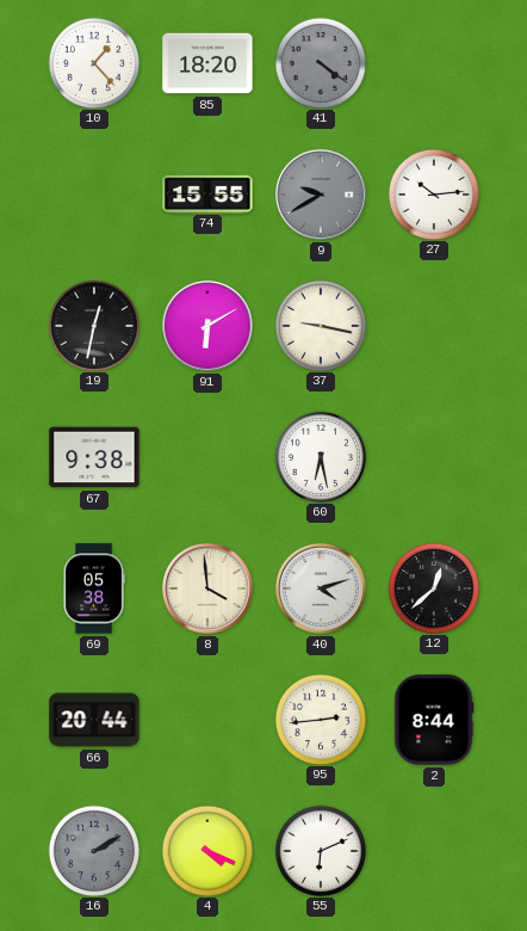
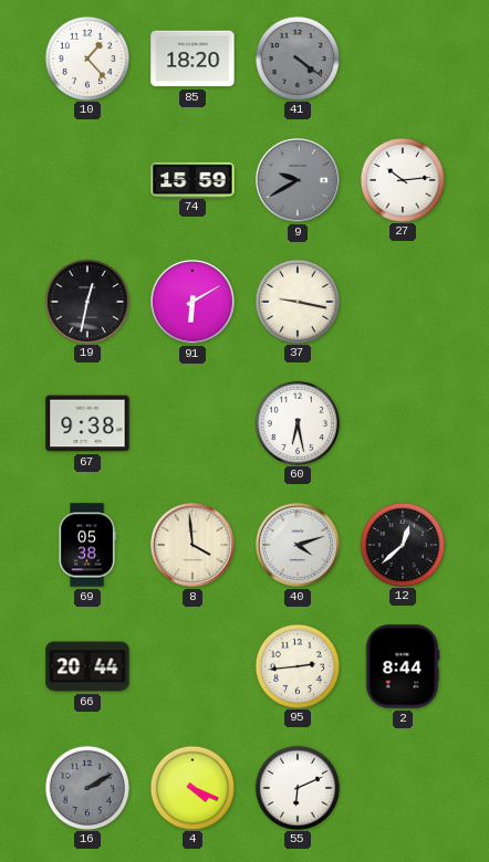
74: 15:55 -> 15:59
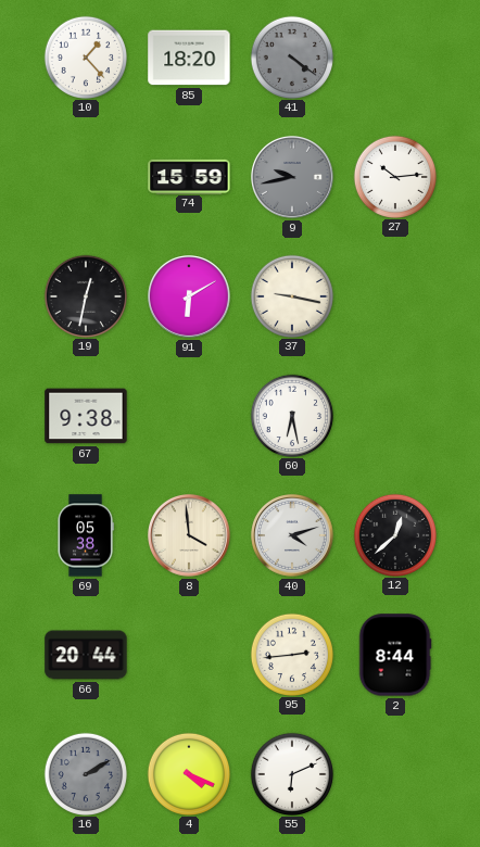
9: 9:40 -> 9:43
